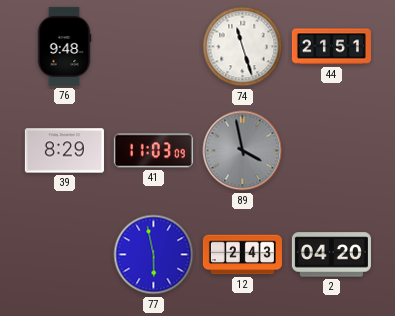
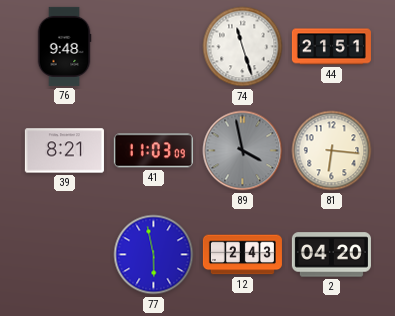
39: 8:29 -> 8:21
81: none -> 6:16
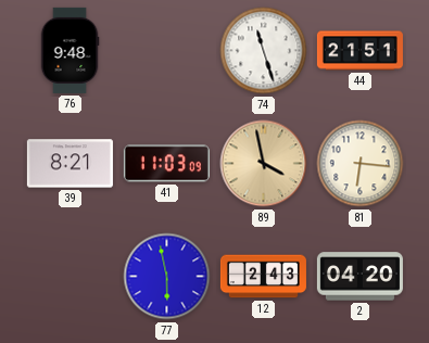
89 dial: grey -> champagne
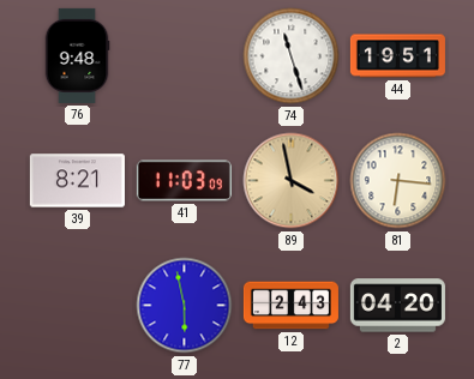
44: 21:51 -> 19:51
